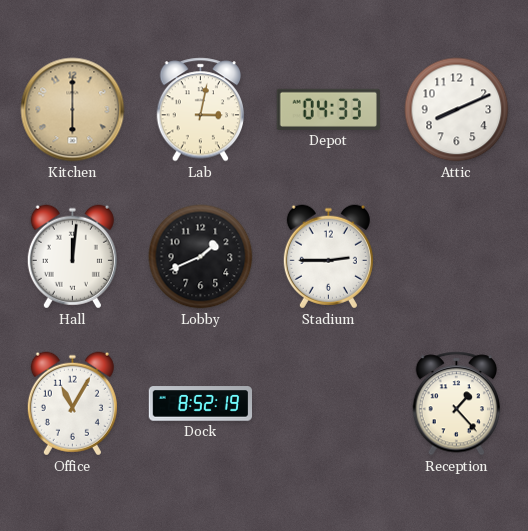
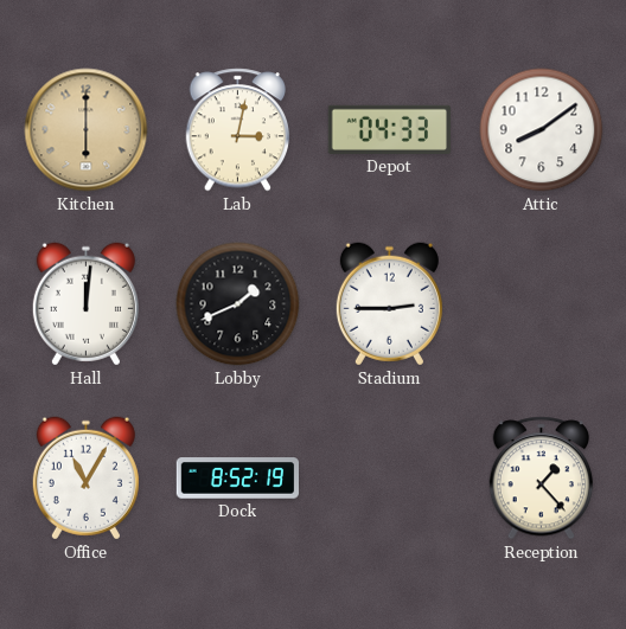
Attic: 8:11 -> 8:09
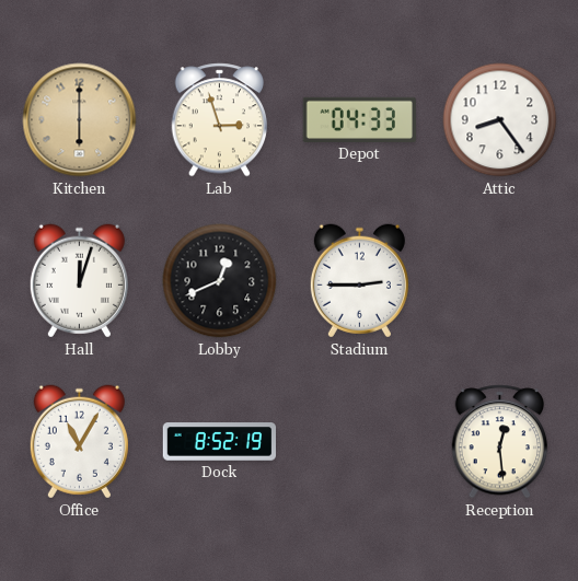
Lab: 3:02 -> 2:57
Attic: 8:09 -> 8:24
Hall: 12:01 -> 12:03
Lobby: 1:41 -> 12:41
Reception: 1:23 -> 12:29
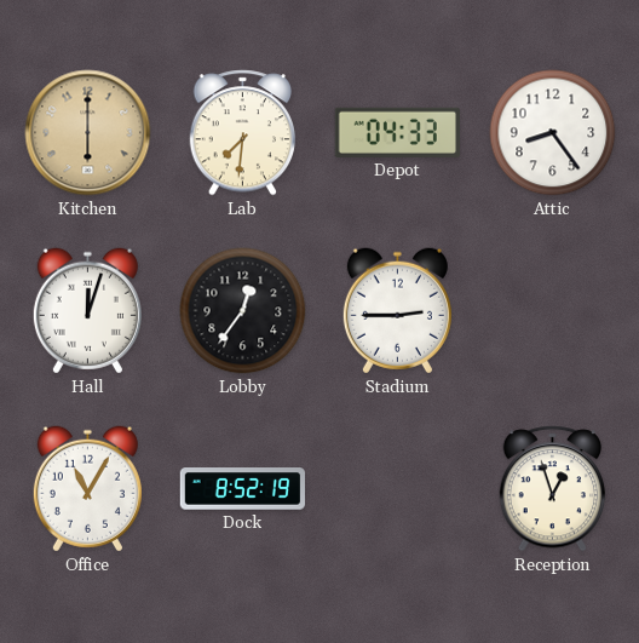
Lab: 2:57 -> 7:31
Lobby: 12:41 -> 12:36
Reception: 12:29 -> 12:57
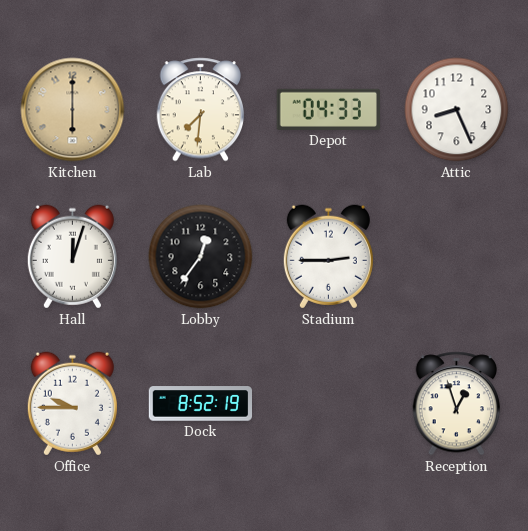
Attic: 8:24 -> 8:26
Office: 11:05 -> 9:45
